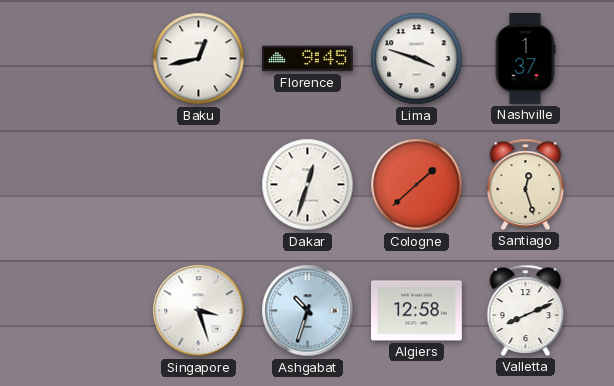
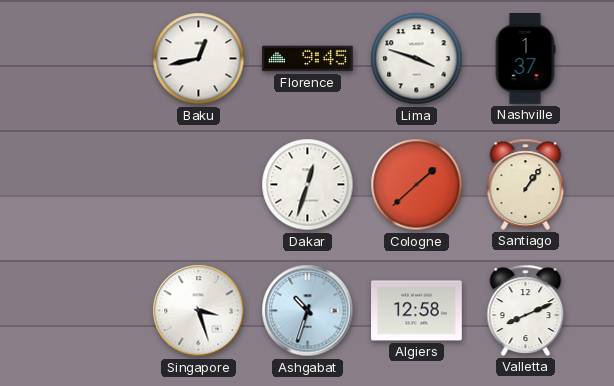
Santiago: 12:27 -> 1:06
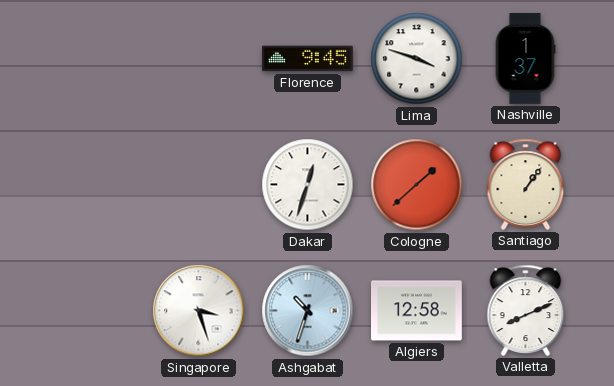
Baku: 12:43 -> none
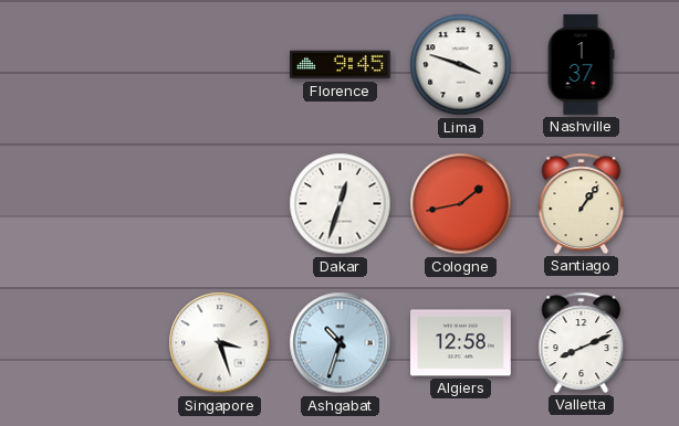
Cologne: 1:38 -> 1:43
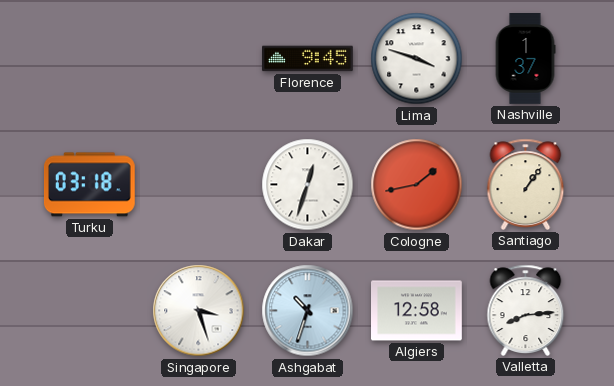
Turku: none -> 03:18
Valletta: 8:11 -> 8:14
